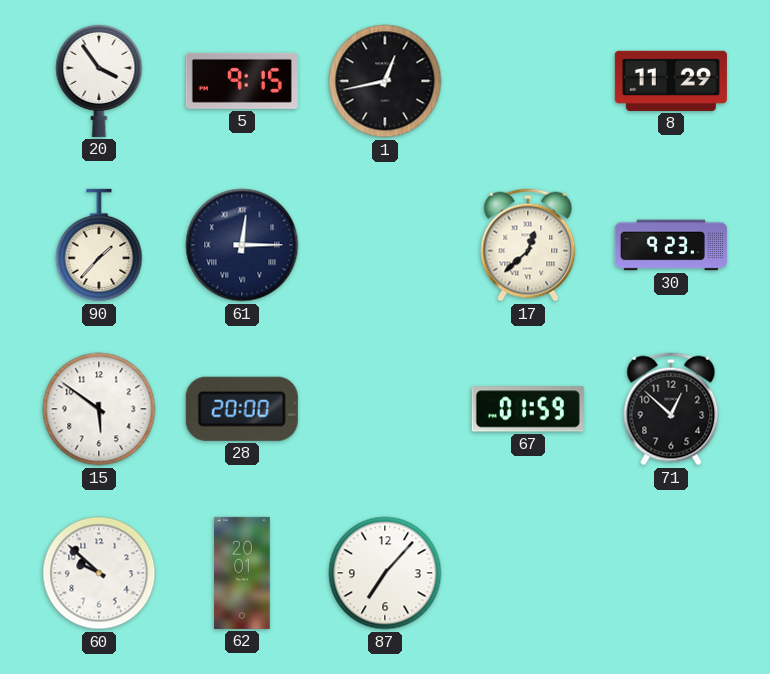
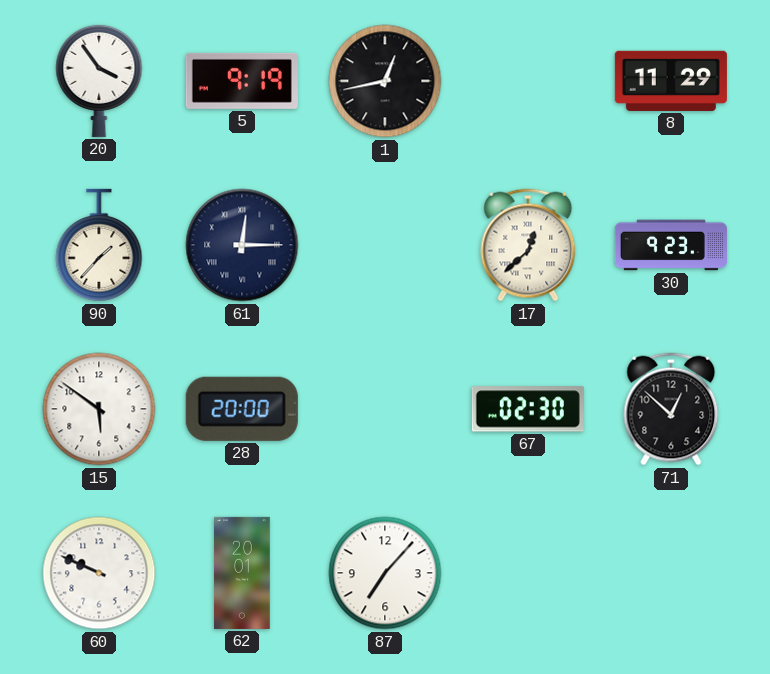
5: 9:15 -> 9:19
67: 01:59 -> 02:30
60: 9:52 -> 9:49
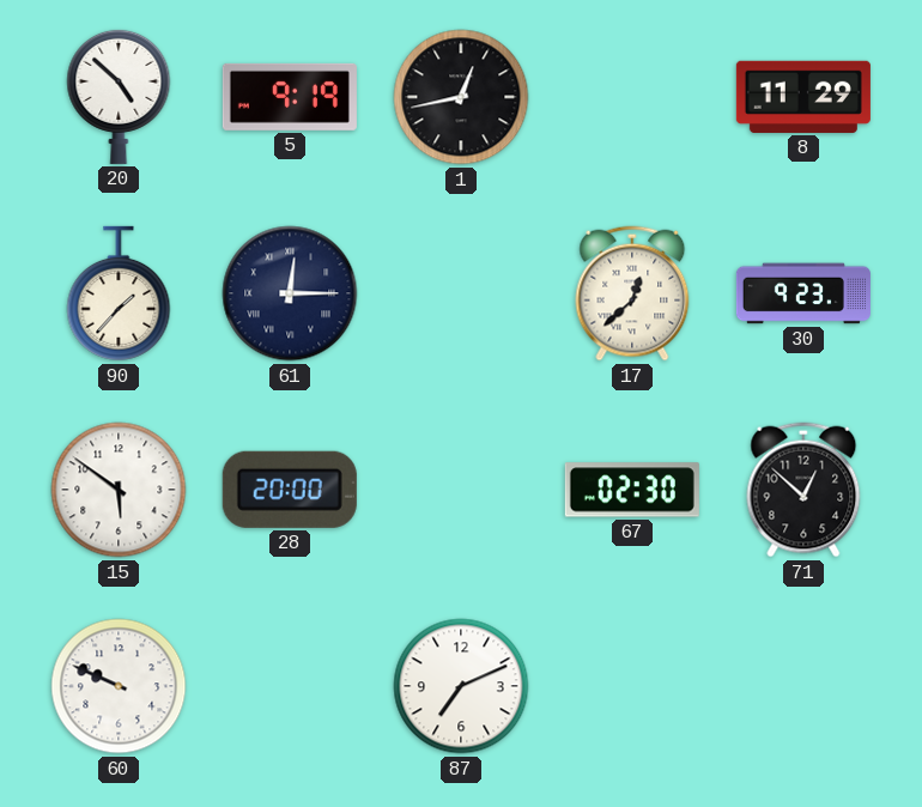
20: 3:54 -> 4:52
62: 20:01 -> none
87: 7:07 -> 7:11
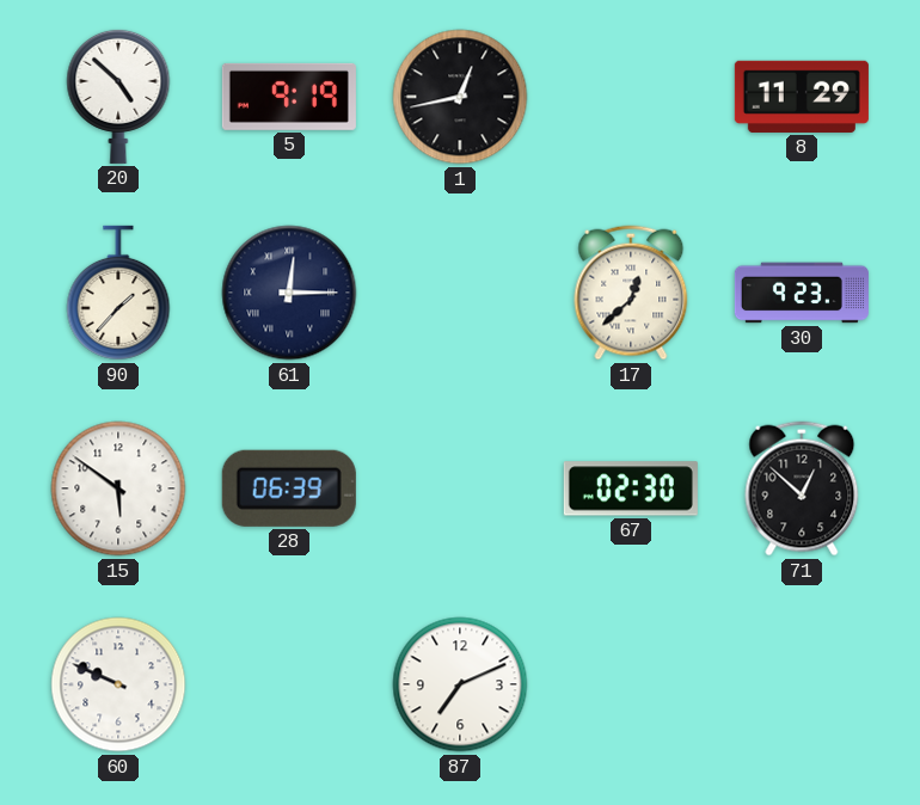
28: 20:00 -> 06:39
